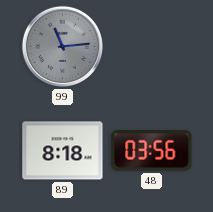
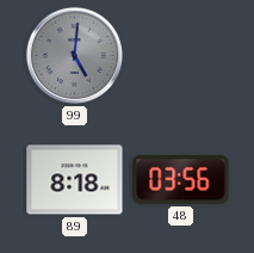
99: 11:14 -> 5:01
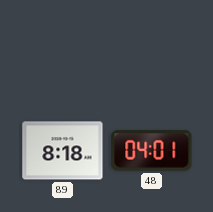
99: 5:01 -> none
48: 03:56 -> 04:01
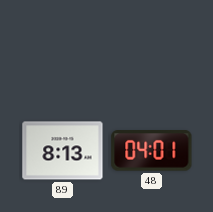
89: 8:18 -> 8:13
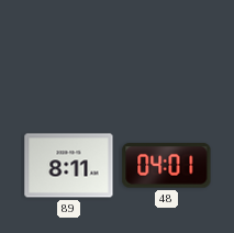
89: 8:13 -> 8:11
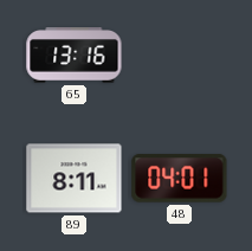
65: none -> 13:16
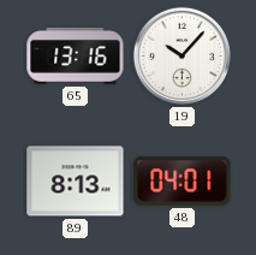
19: none -> 10:07
89: 8:11 -> 8:13
